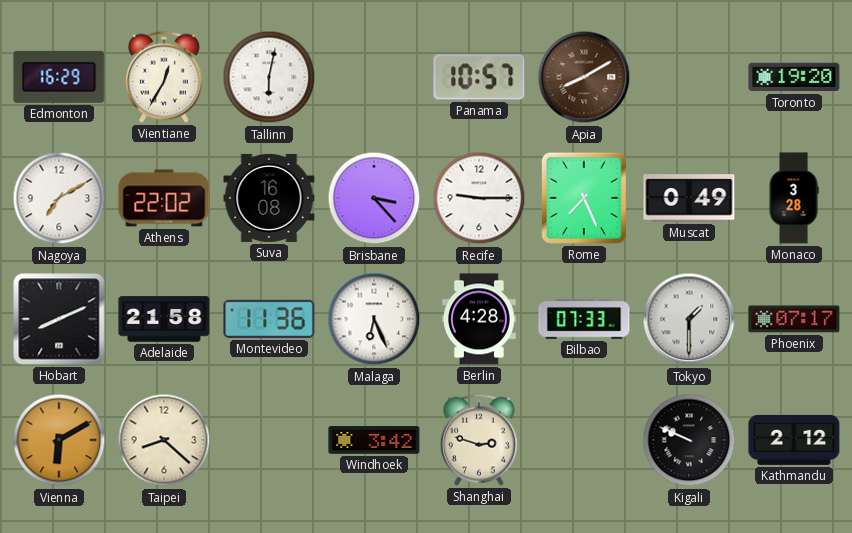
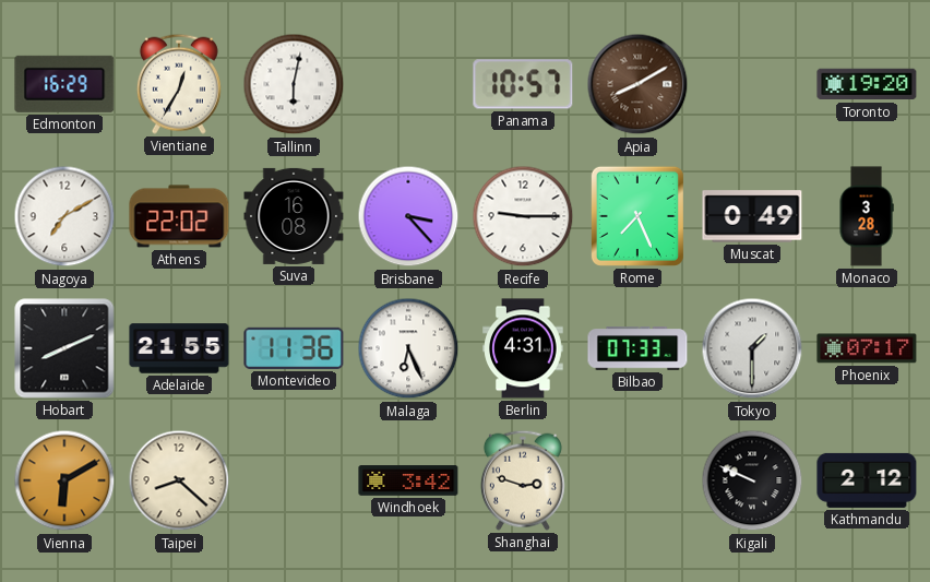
Adelaide: 21:58 -> 21:55
Berlin: 4:28 -> 4:31
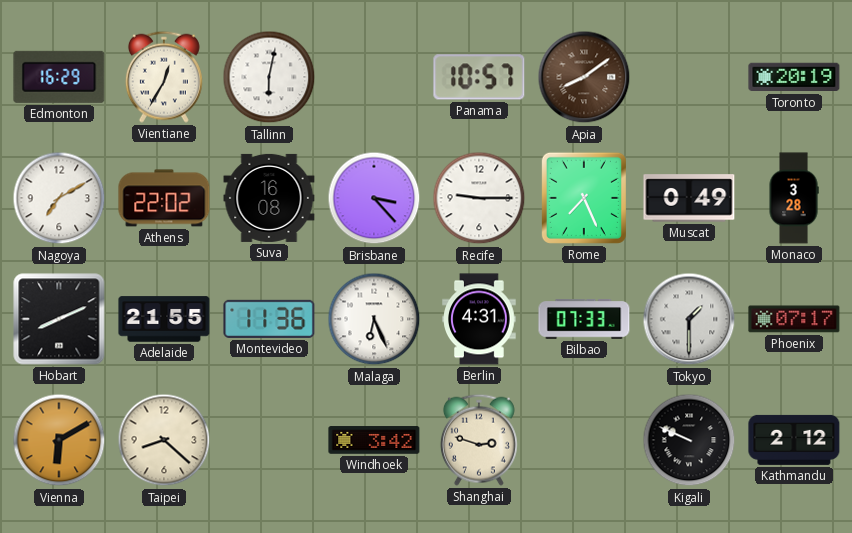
Apia: 8:10 -> 8:09
Toronto: 19:20 -> 20:19
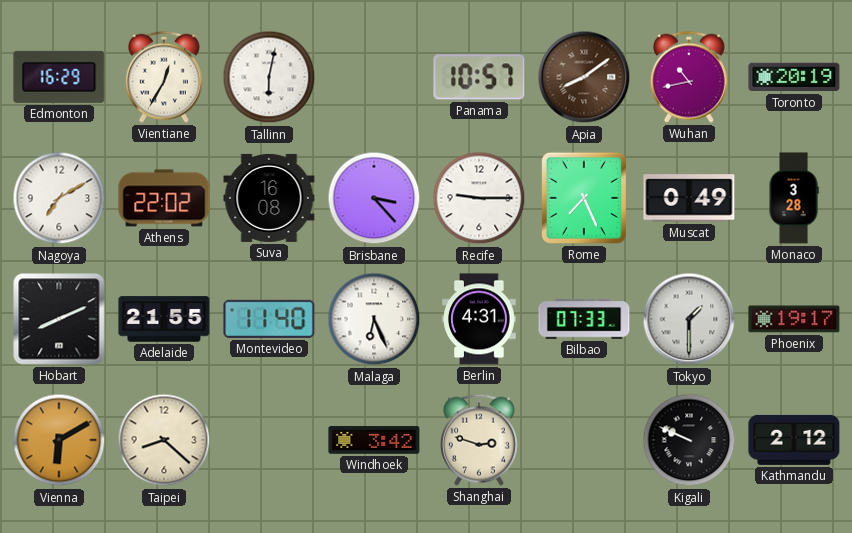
Wuhan: none -> 10:43
Montevideo: 11:36 -> 11:40
Phoenix: 07:17 -> 19:17
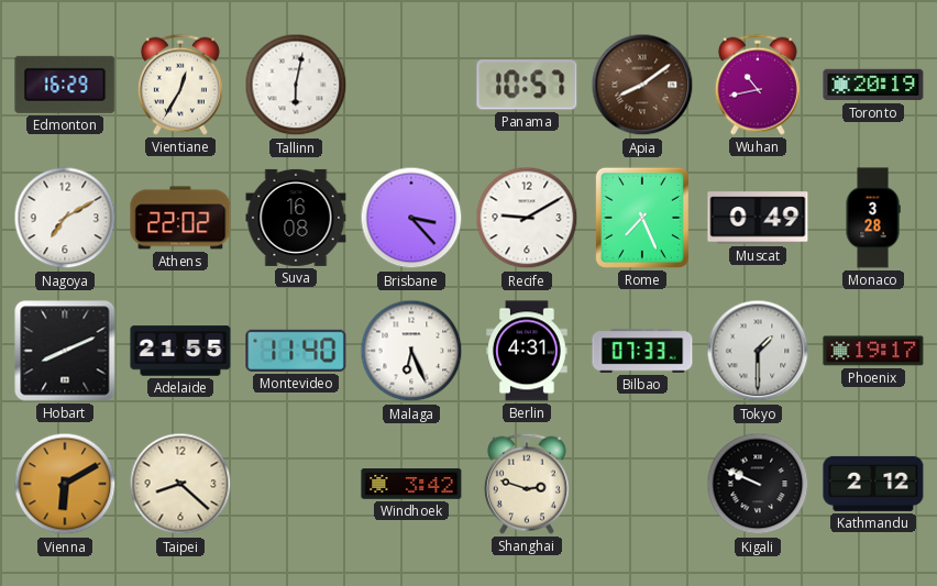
Recife: 9:15 -> 9:10
